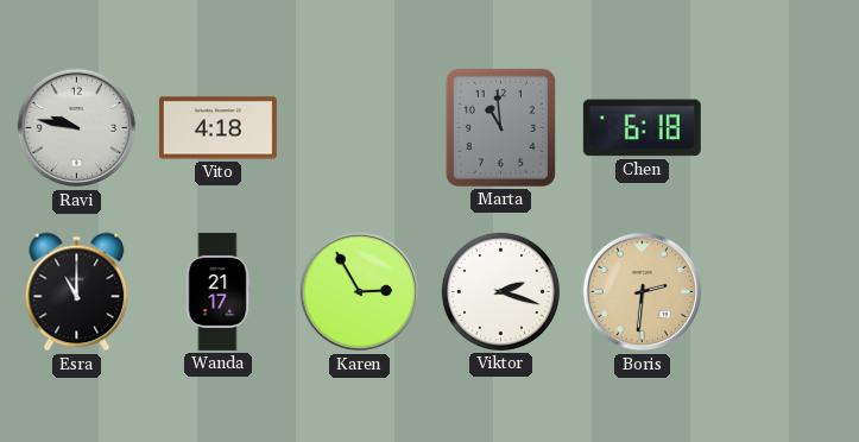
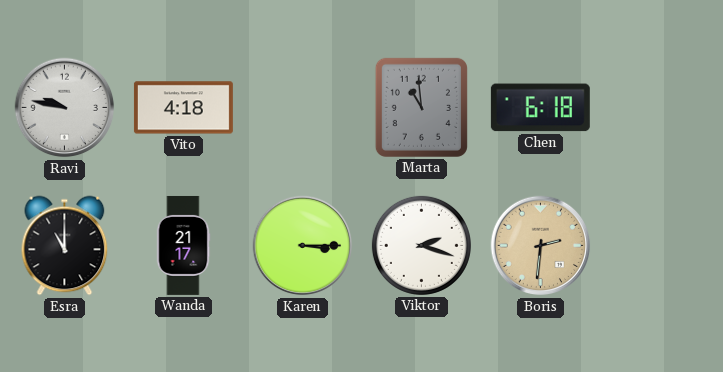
Karen: 2:55 -> 3:15
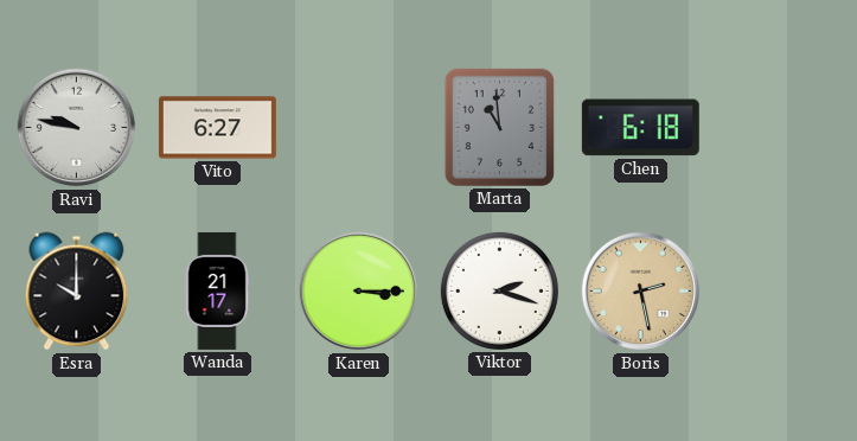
Vito: 4:18 -> 6:27
Esra: 11:00 -> 10:00
Boris: 2:31 -> 2:28
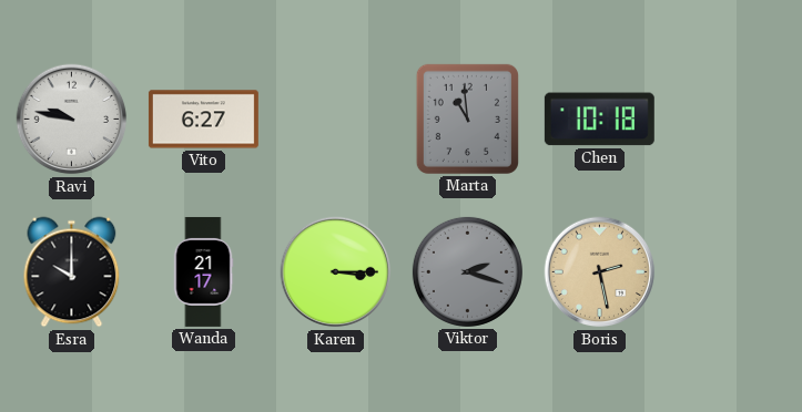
Chen: 6:18 -> 10:18
Viktor dial: white -> grey
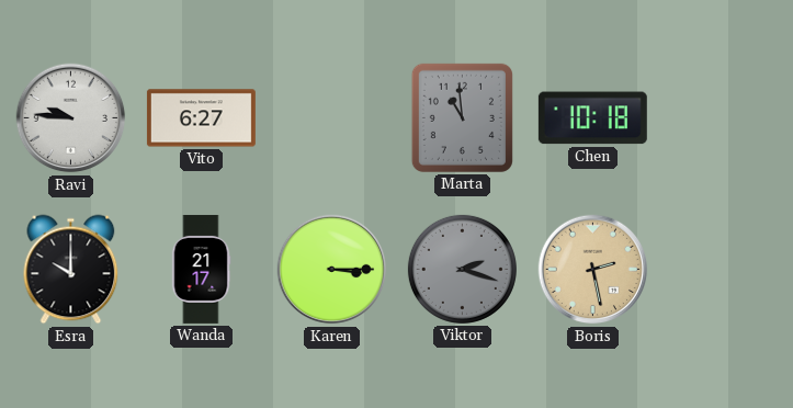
Ravi: 9:47 -> 9:46
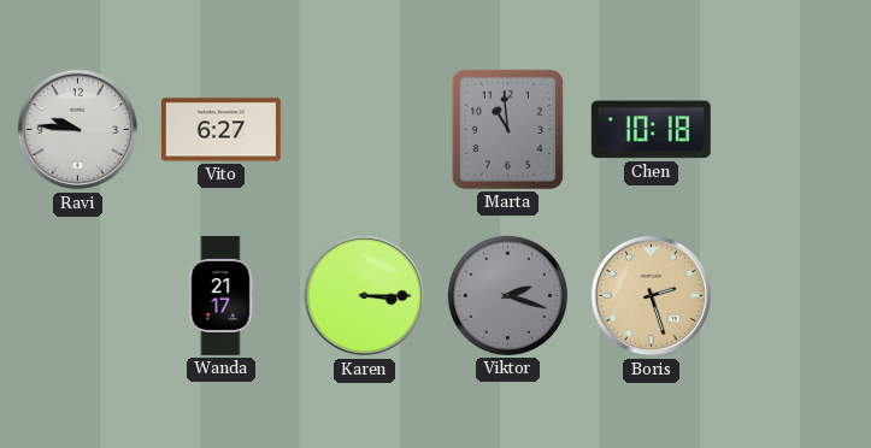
Esra: 10:00 -> none
Boris: 2:28 -> 2:27
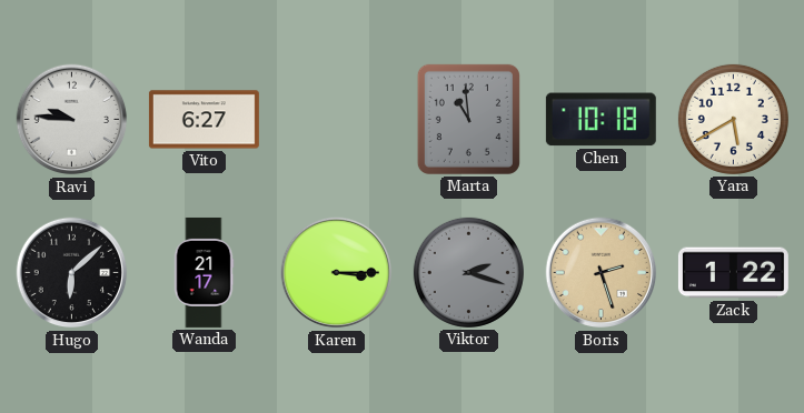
Yara: none -> 5:40
Hugo: none -> 6:08
Zack: none -> 1:22
